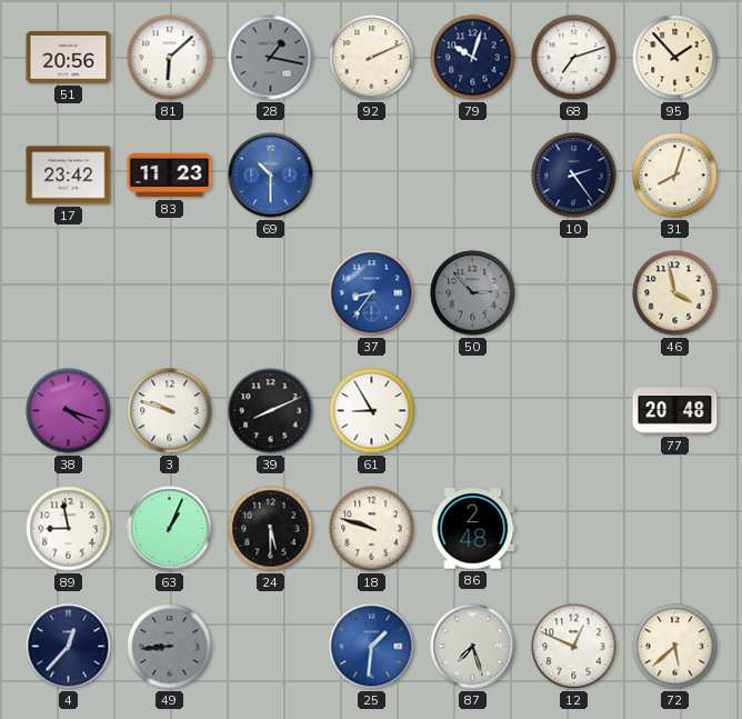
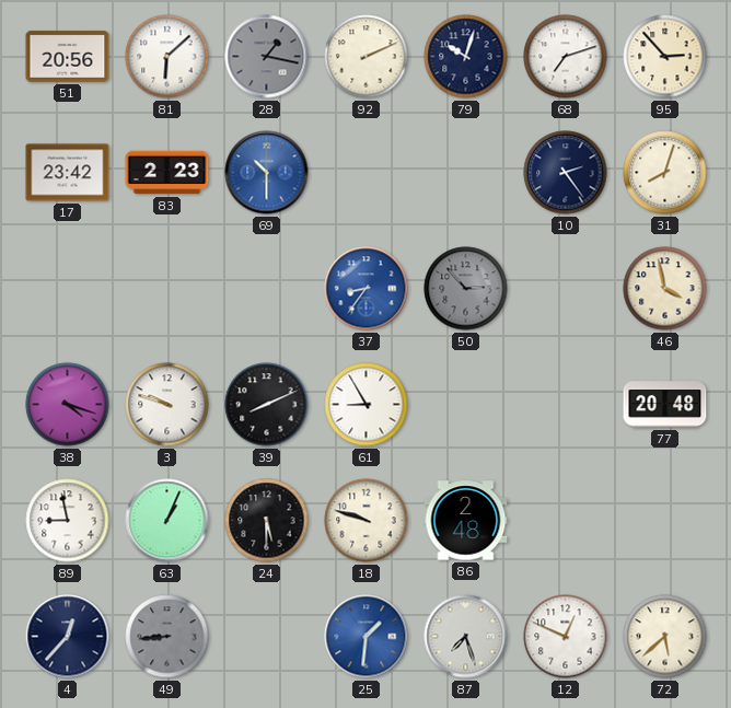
95: 1:53 -> 2:53
83: 11:23 -> 2:23
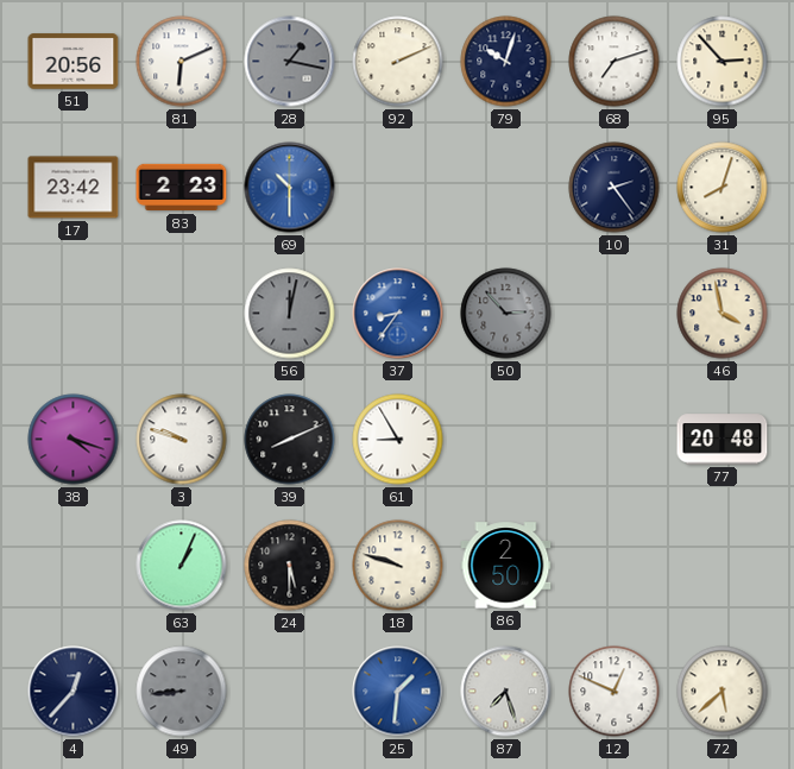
81: 6:08 -> 6:11
56: none -> 12:02
89: 8:58 -> none
86: 2:48 -> 2:50
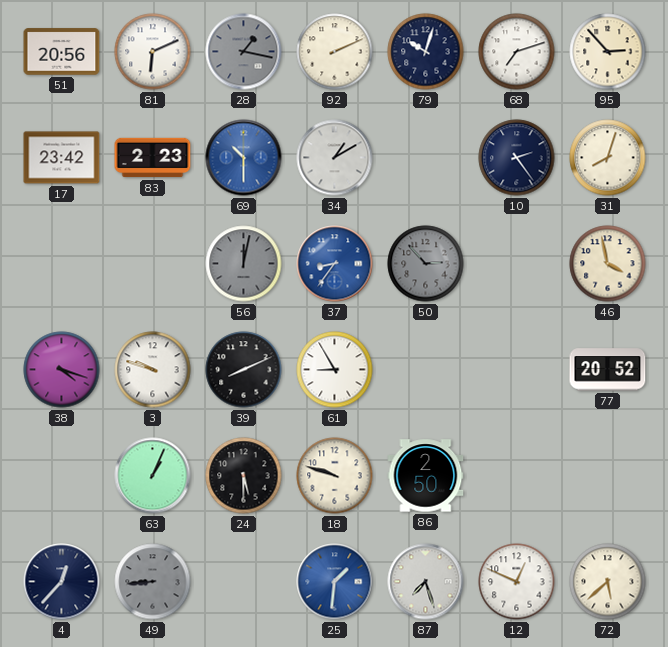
34: none -> 1:10
77: 20:48 -> 20:52
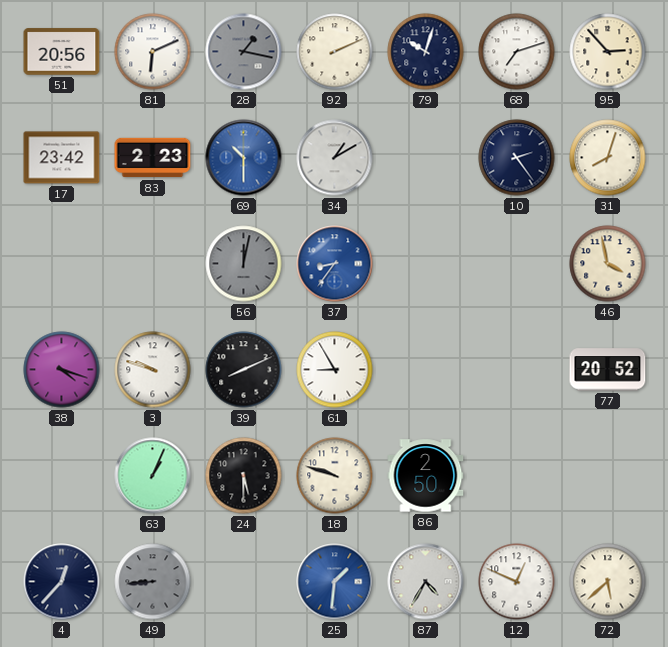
50: 2:53 -> none
87: 7:27 -> 4:35
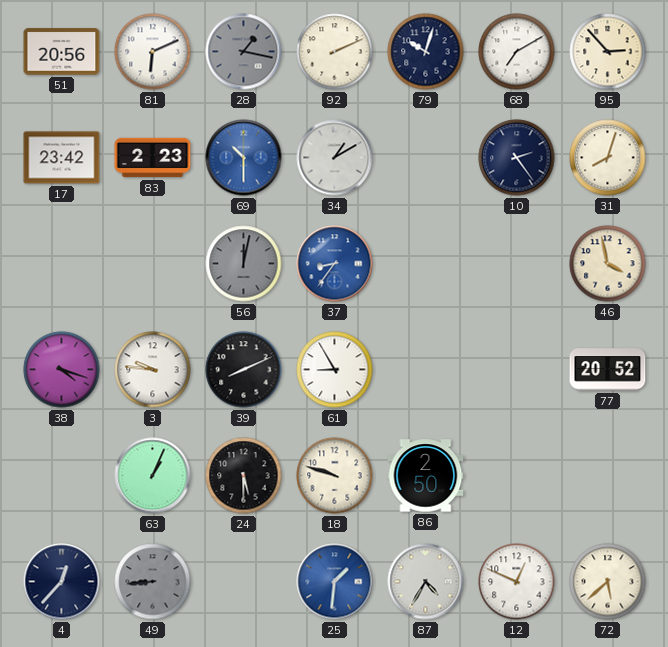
68: 7:12 -> 7:10
3: 9:48 -> 9:46
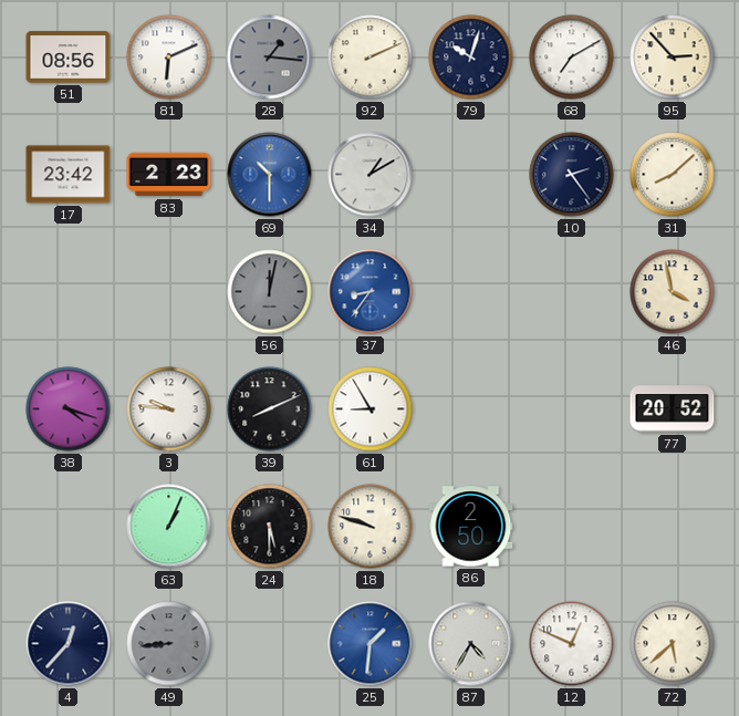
51: 20:56 -> 08:56
28: 1:17 -> 1:16
31: 8:03 -> 8:08
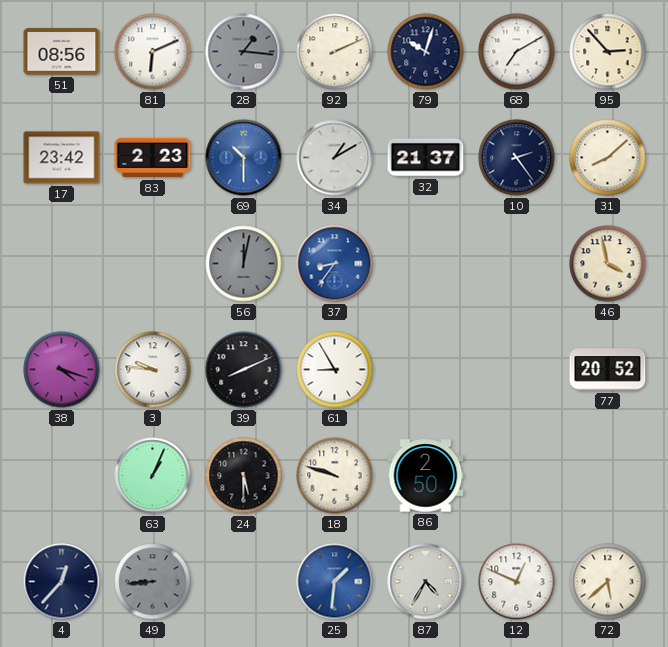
32: none -> 21:37
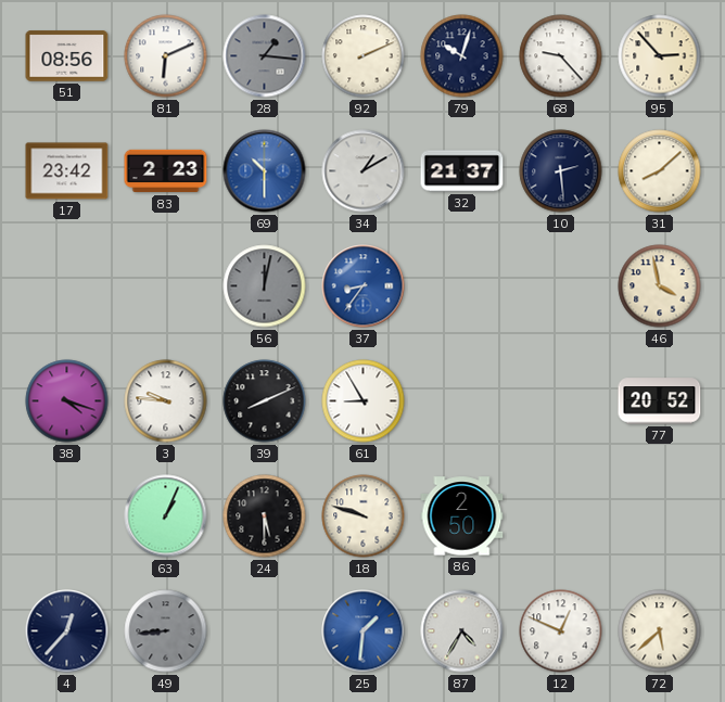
68: 7:10 -> 9:23
10: 2:24 -> 2:29
